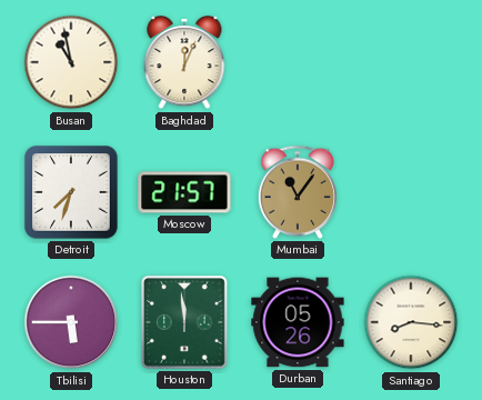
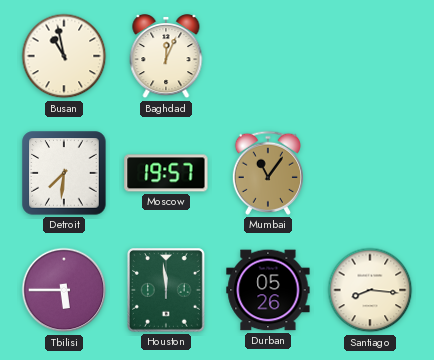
Detroit: 7:33 -> 7:31
Moscow: 21:57 -> 19:57
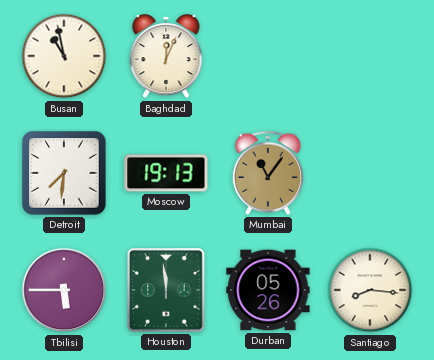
Moscow: 19:57 -> 19:13
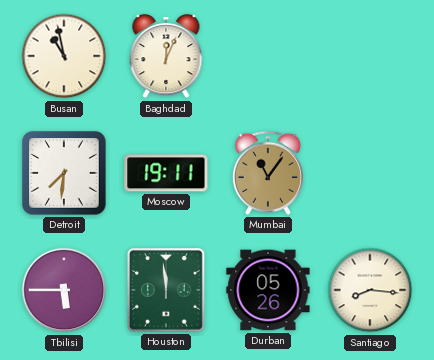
Moscow: 19:13 -> 19:11
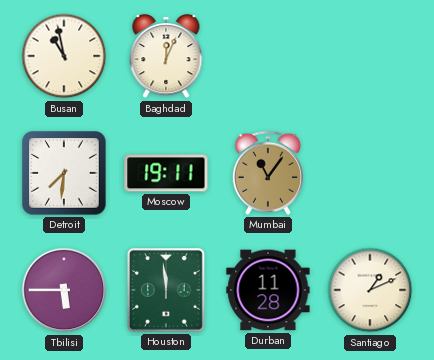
Durban: 05:26 -> 11:28
Santiago: 8:16 -> 1:11
